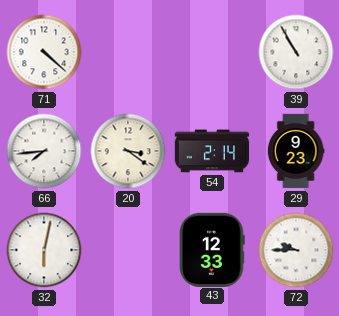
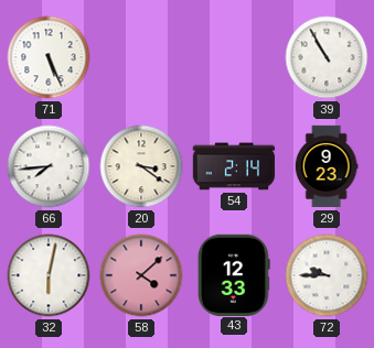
71: 4:22 -> 5:26
58: none -> 4:08
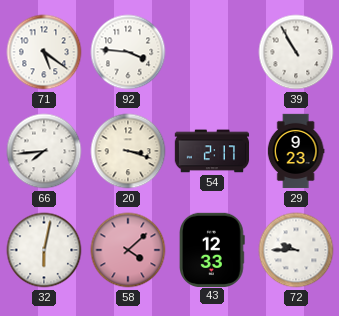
71: 5:26 -> 5:21
92: none -> 3:46
20: 3:21 -> 3:18
54: 2:14 -> 2:17
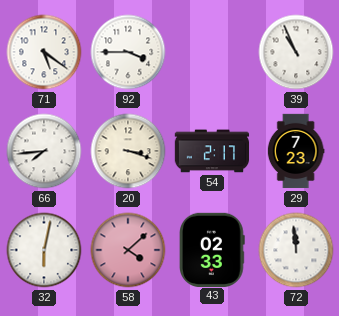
92: 3:46 -> 3:45
39: 10:55 -> 10:56
29: 9:23 -> 7:23
43: 12:33 -> 02:33
72: 9:45 -> 11:59
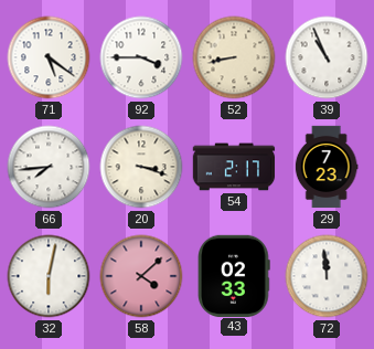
52: none -> 8:43
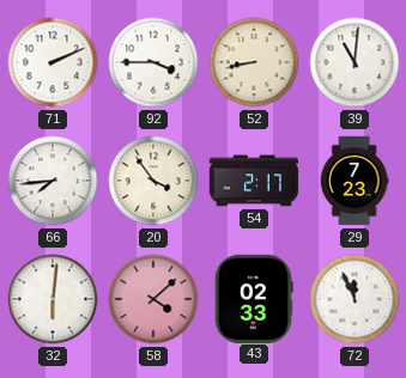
71: 5:21 -> 2:11
39: 10:56 -> 11:01
20: 3:18 -> 3:54
32: 6:02 -> 6:01
72: 11:59 -> 11:56
